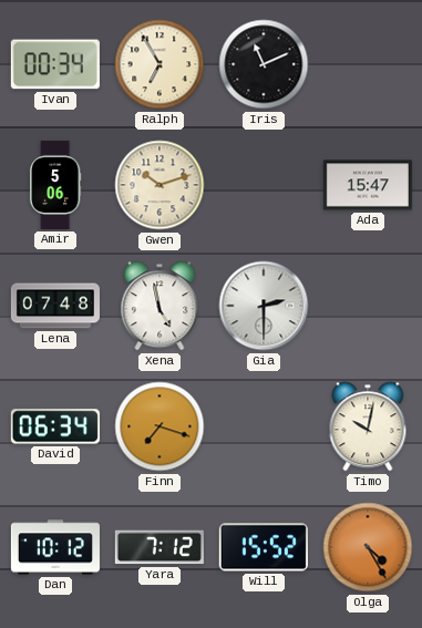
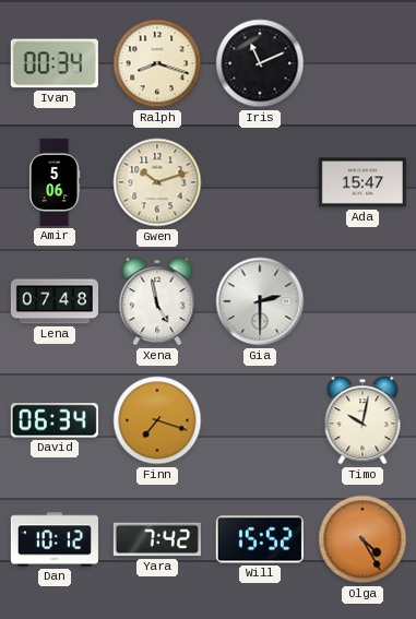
Ralph: 6:55 -> 8:18
Yara: 7:12 -> 7:42
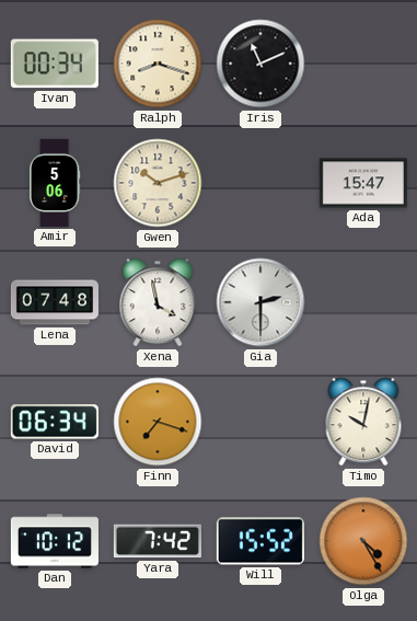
Xena: 4:58 -> 3:58
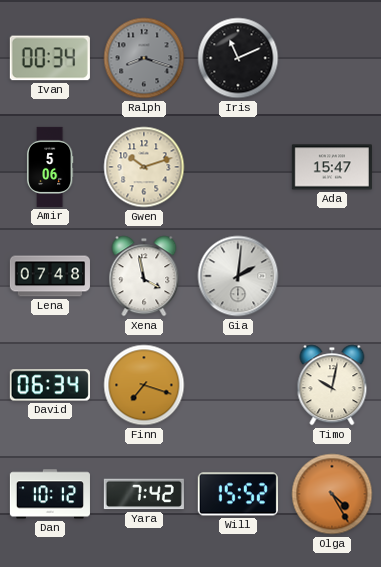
Ralph dial: cream -> grey
Gia: 2:30 -> 2:01
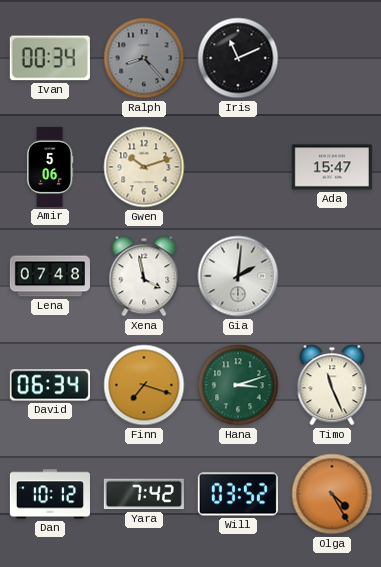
Ralph: 8:18 -> 8:23
Hana: none -> 3:12
Timo: 10:02 -> 11:26
Will: 15:52 -> 03:52
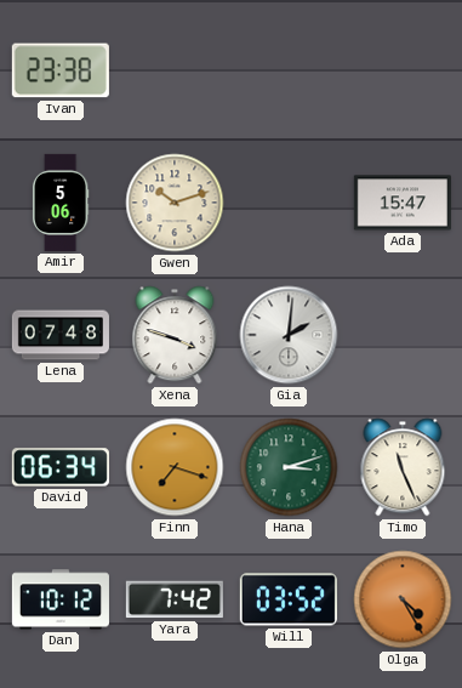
Ivan: 00:34 -> 23:38
Ralph: 8:23 -> none
Iris: 11:11 -> none
Xena: 3:58 -> 3:48
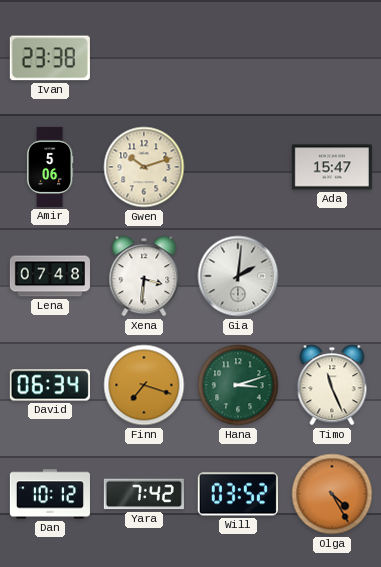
Xena: 3:48 -> 3:31
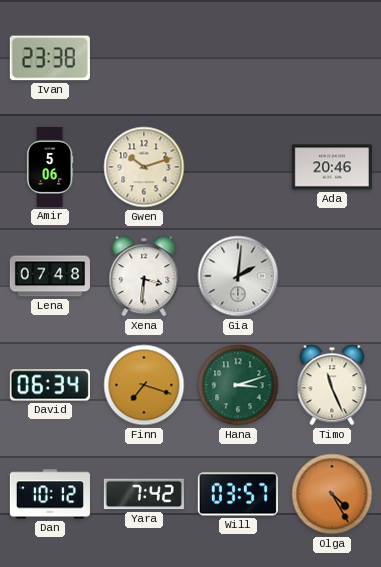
Ada: 15:47 -> 20:46
Will: 03:52 -> 03:57
